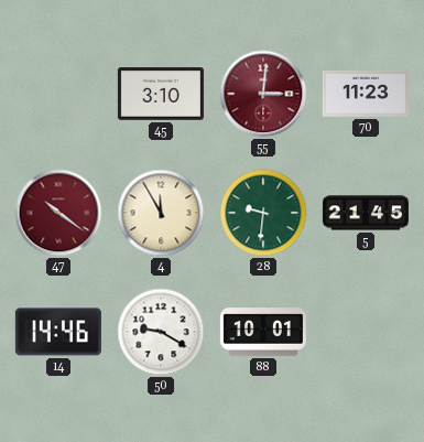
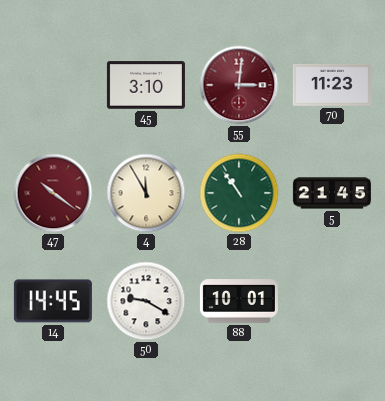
28: 9:31 -> 10:54
14: 14:46 -> 14:45
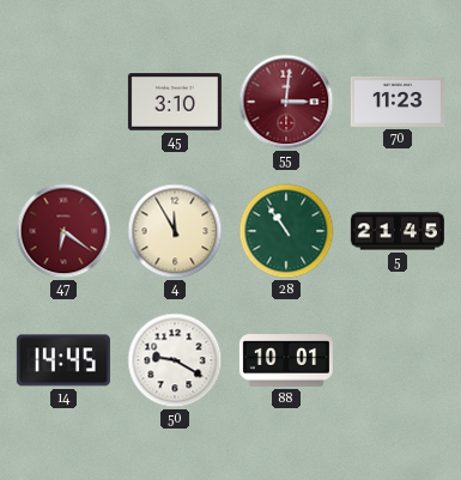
47: 10:21 -> 6:21
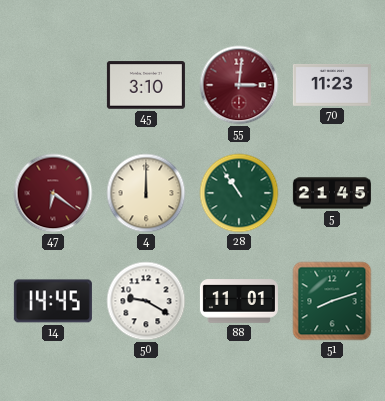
4: 11:55 -> 12:00
88: 10:01 -> 11:01
51: none -> 8:12
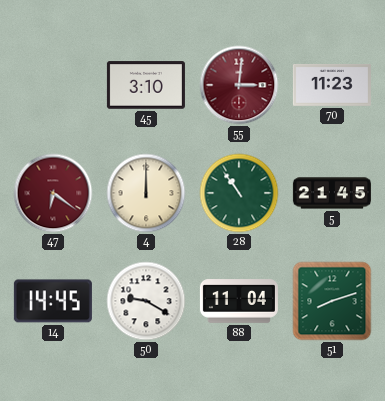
88: 11:01 -> 11:04
